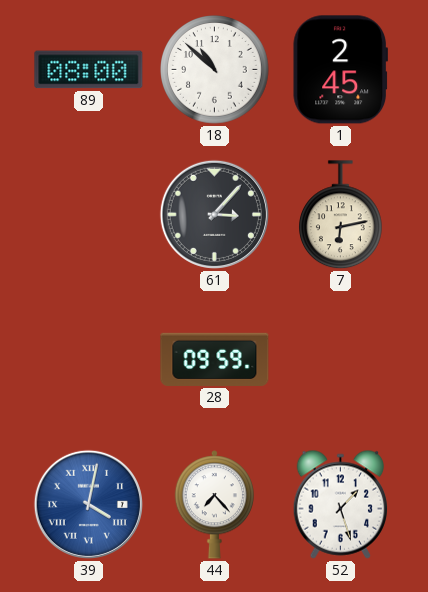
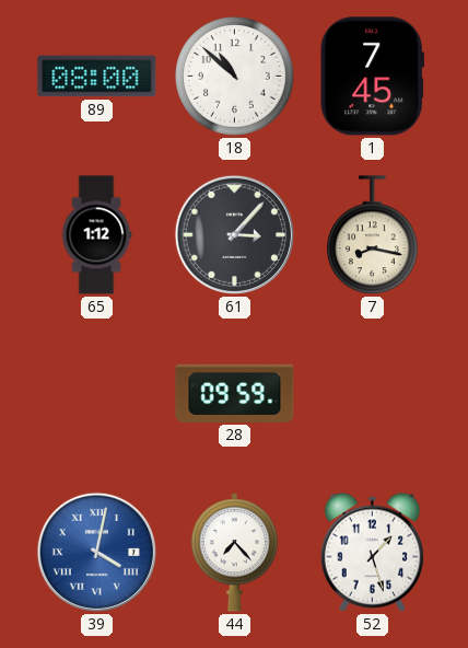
1: 2:45 -> 7:45
65: none -> 1:12
7: 6:13 -> 8:17
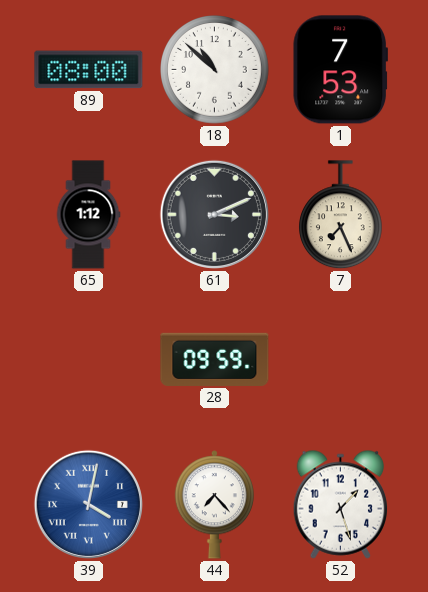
1: 7:45 -> 7:53
61: 3:07 -> 3:11
7: 8:17 -> 7:26
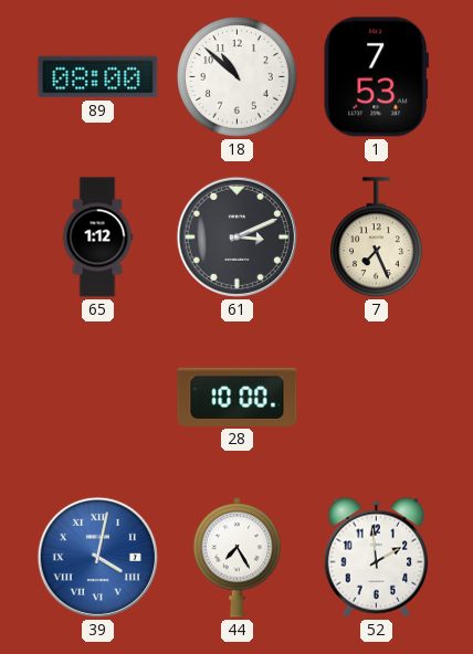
28: 09:59 -> 10:00
44: 7:23 -> 7:25
52: 1:27 -> 1:59
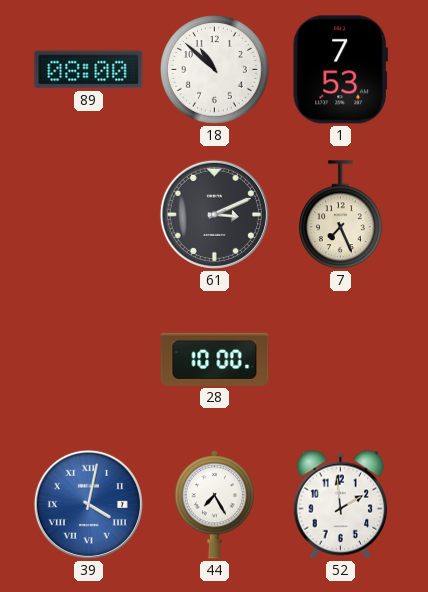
65: 1:12 -> none
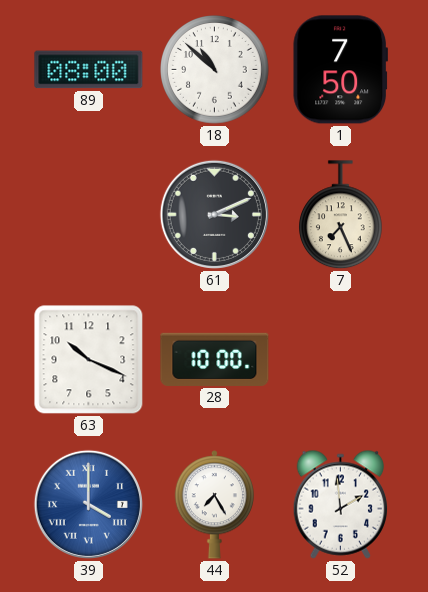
1: 7:53 -> 7:50
63: none -> 10:19
39: 4:02 -> 4:00
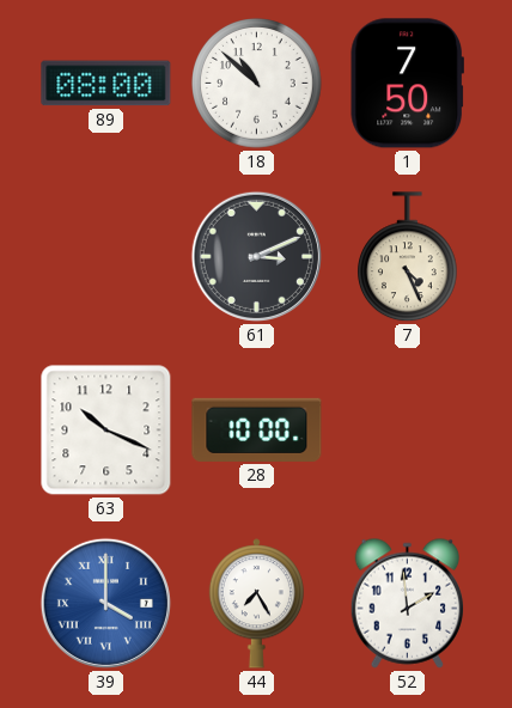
7: 7:26 -> 4:26
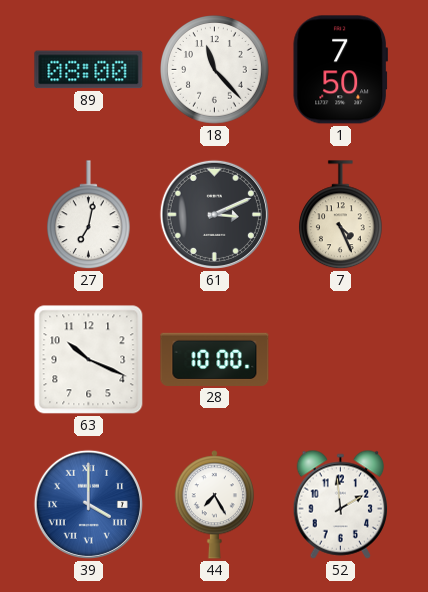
18: 10:52 -> 11:23
27: none -> 7:02
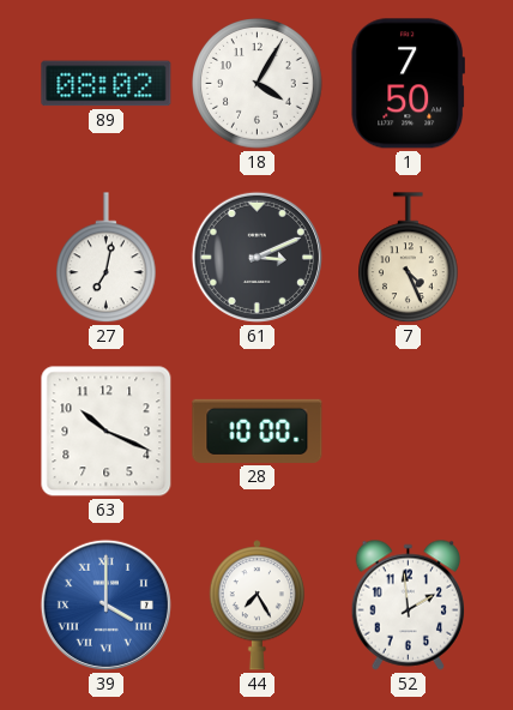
89: 08:00 -> 08:02
18: 11:23 -> 4:05
